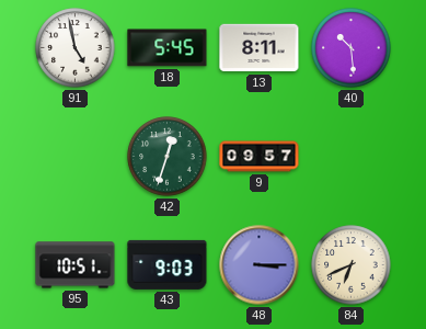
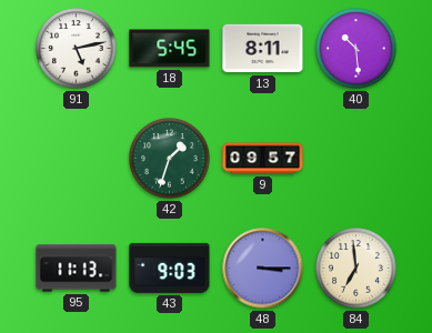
91: 4:58 -> 5:13
42: 12:33 -> 1:33
95: 10:51 -> 11:13
84: 6:41 -> 6:59
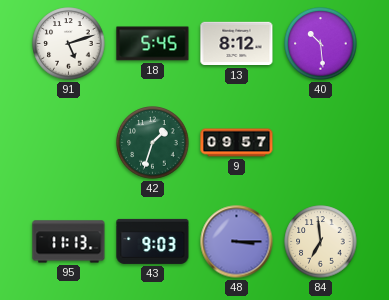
91: 5:13 -> 5:12
13: 8:11 -> 8:12
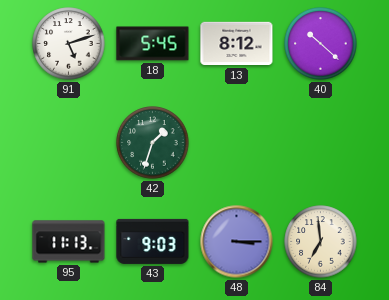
40: 10:29 -> 10:22
9: 09:57 -> none
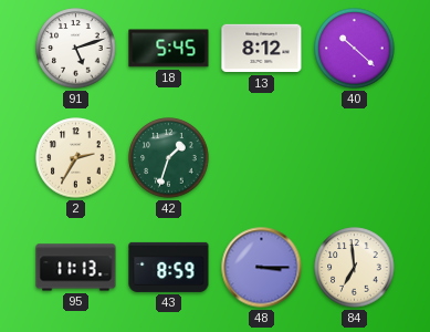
2: none -> 2:35
43: 9:03 -> 8:59
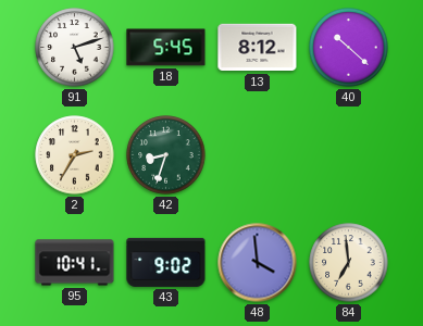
42: 1:33 -> 8:33
95: 11:13 -> 10:41
43: 8:59 -> 9:02
48: 3:15 -> 3:59
